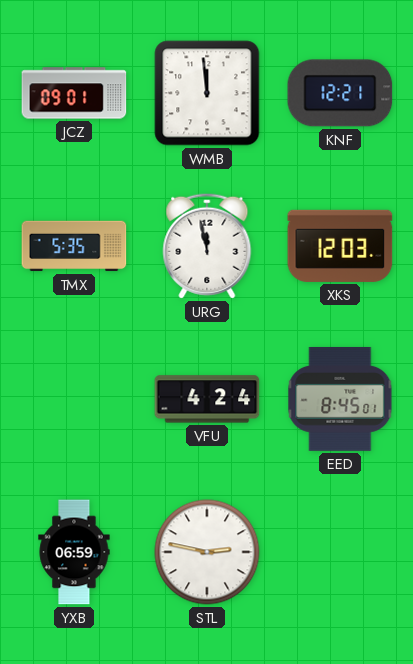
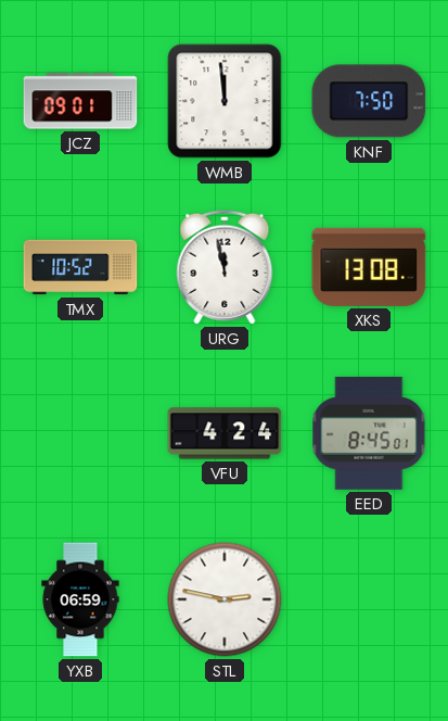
KNF: 12:21 -> 7:50
TMX: 5:35 -> 10:52
XKS: 12:03 -> 13:08
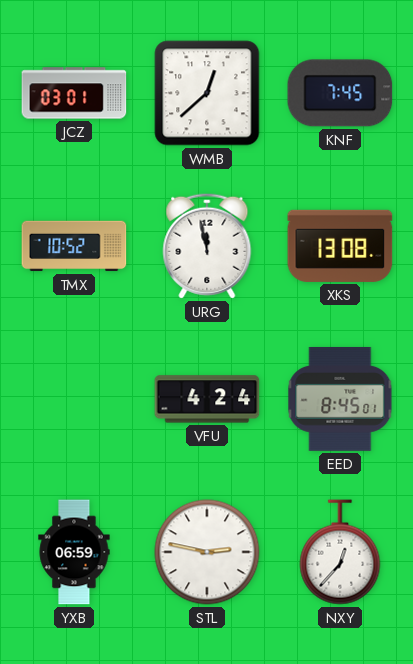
JCZ: 09:01 -> 03:01
WMB: 11:59 -> 12:38
KNF: 7:50 -> 7:45
NXY: none -> 12:37
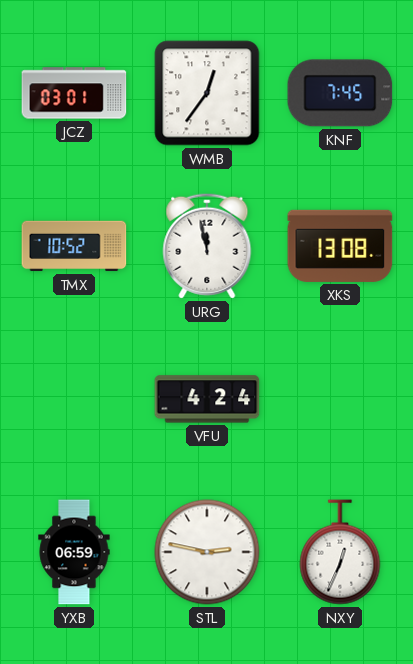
WMB: 12:38 -> 12:36
EED: 8:45 -> none
NXY: 12:37 -> 12:34
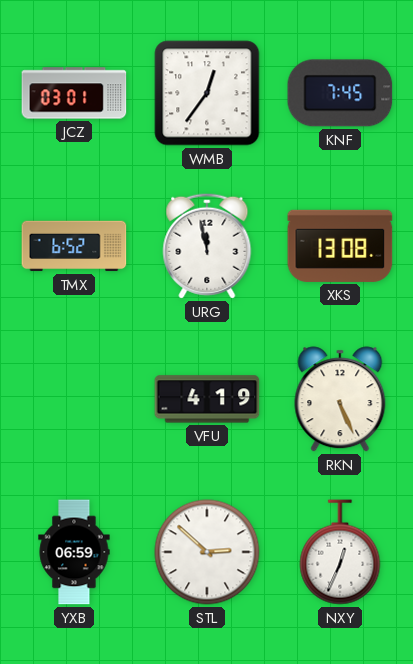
TMX: 10:52 -> 6:52
VFU: 4:24 -> 4:19
RKN: none -> 5:26
STL: 2:47 -> 2:52
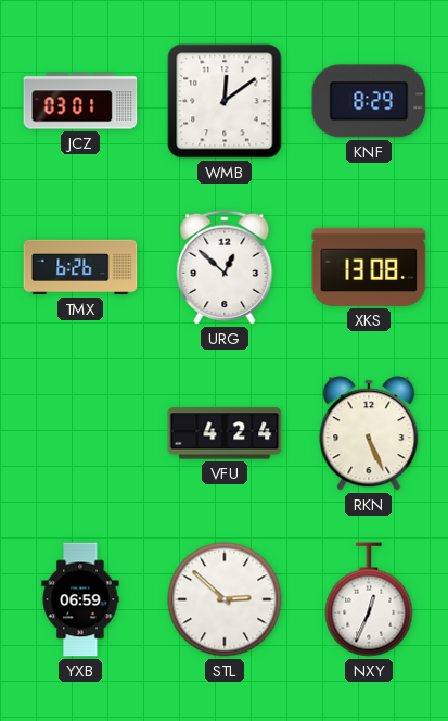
WMB: 12:36 -> 12:09
KNF: 7:45 -> 8:29
TMX: 6:52 -> 6:26
URG: 11:58 -> 12:52
VFU: 4:19 -> 4:24
